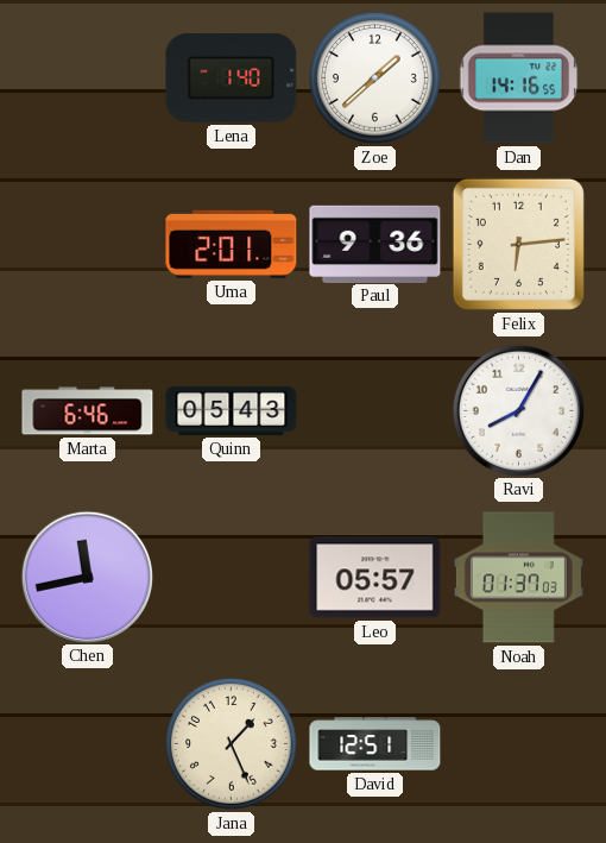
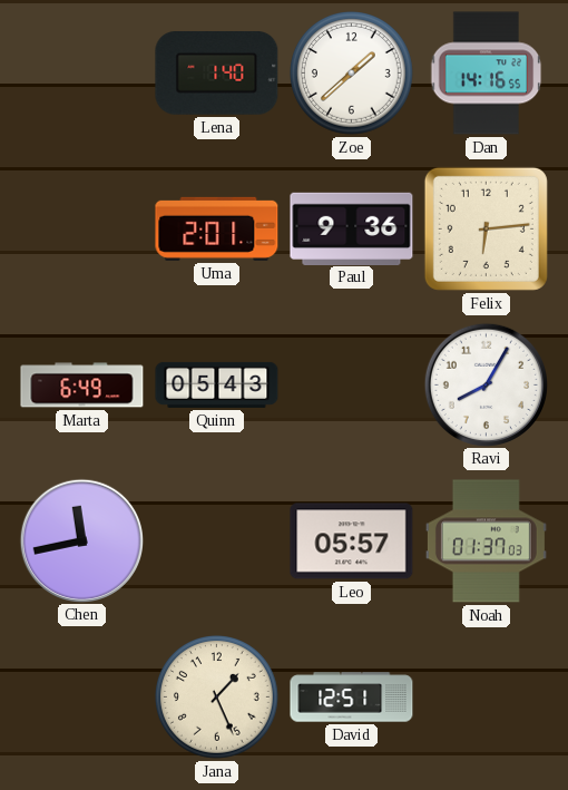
Marta: 6:46 -> 6:49
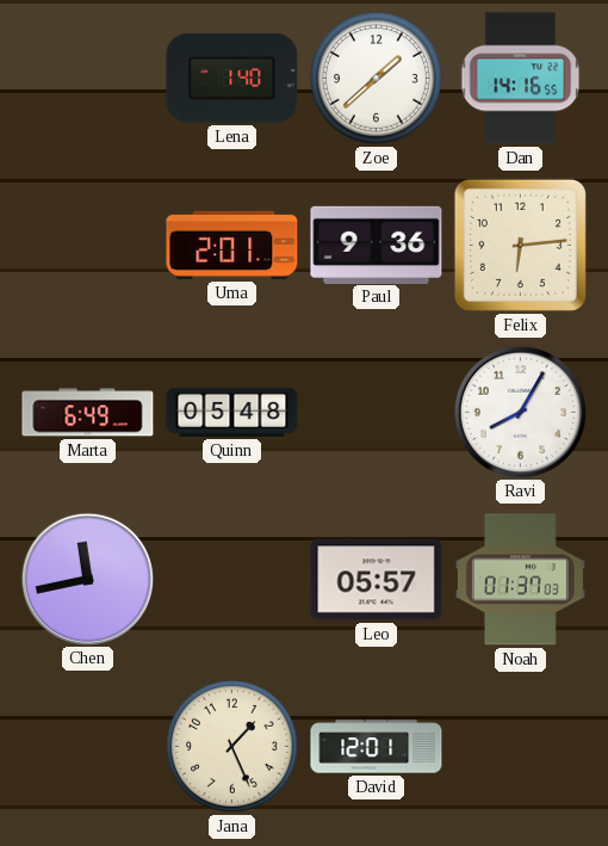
Quinn: 05:43 -> 05:48
David: 12:51 -> 12:01
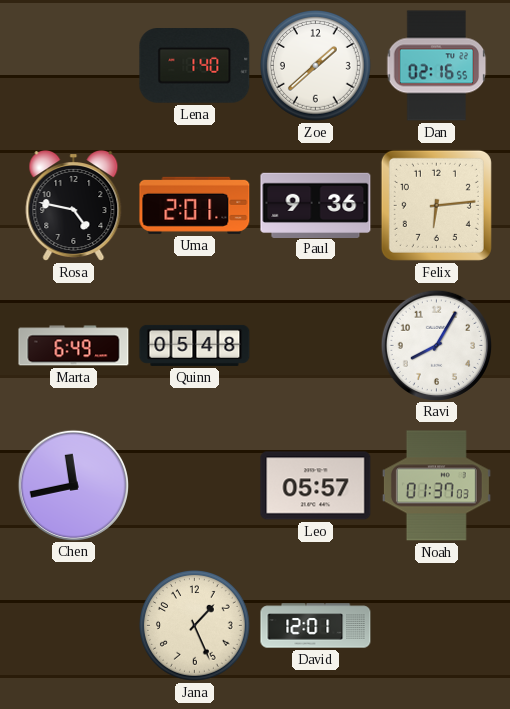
Dan: 14:16 -> 02:16
Rosa: none -> 4:47
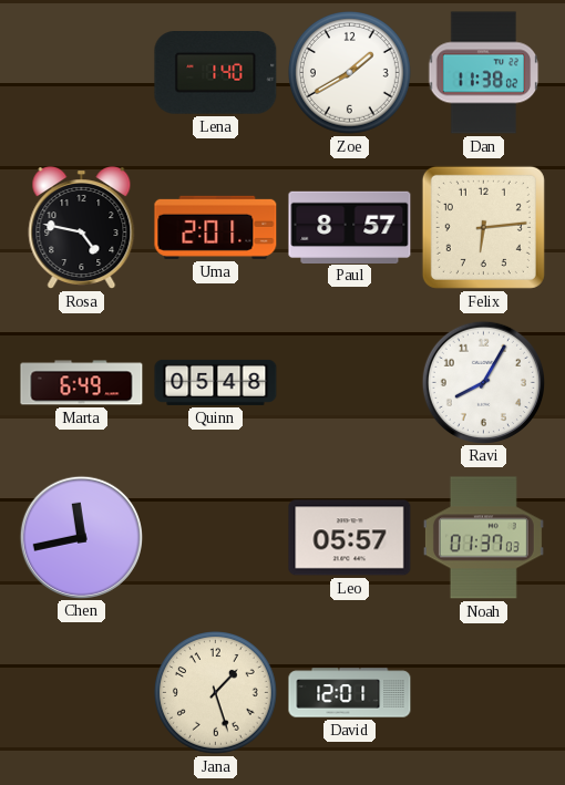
Zoe: 1:38 -> 1:40
Dan: 02:16 -> 11:38
Paul: 9:36 -> 8:57
Jana: 1:26 -> 1:27
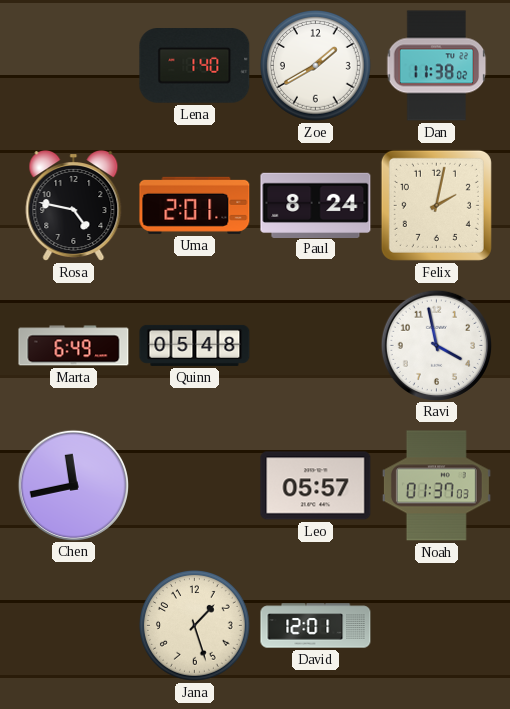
Paul: 8:57 -> 8:24
Felix: 6:14 -> 2:02
Ravi: 8:05 -> 3:58
